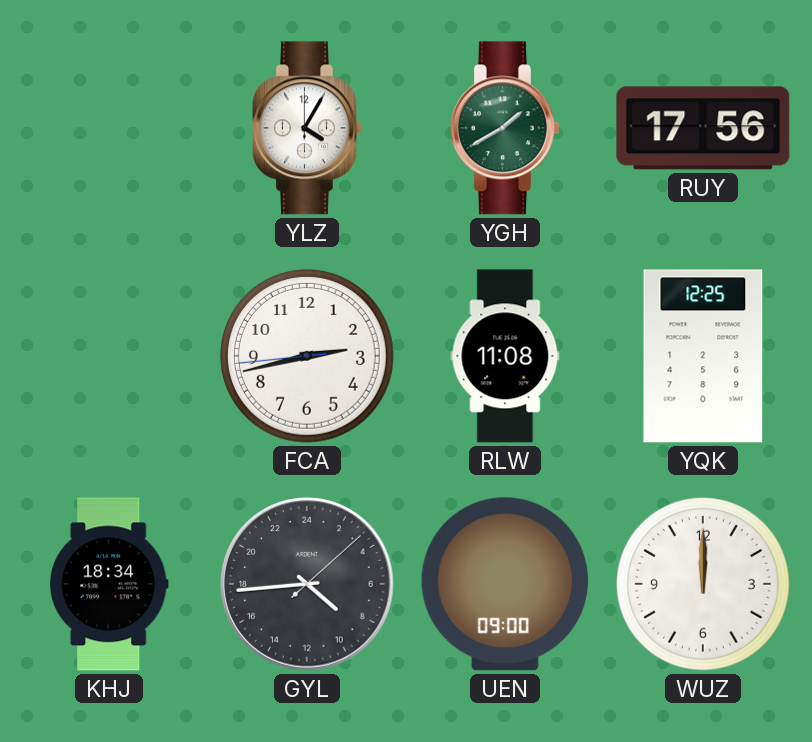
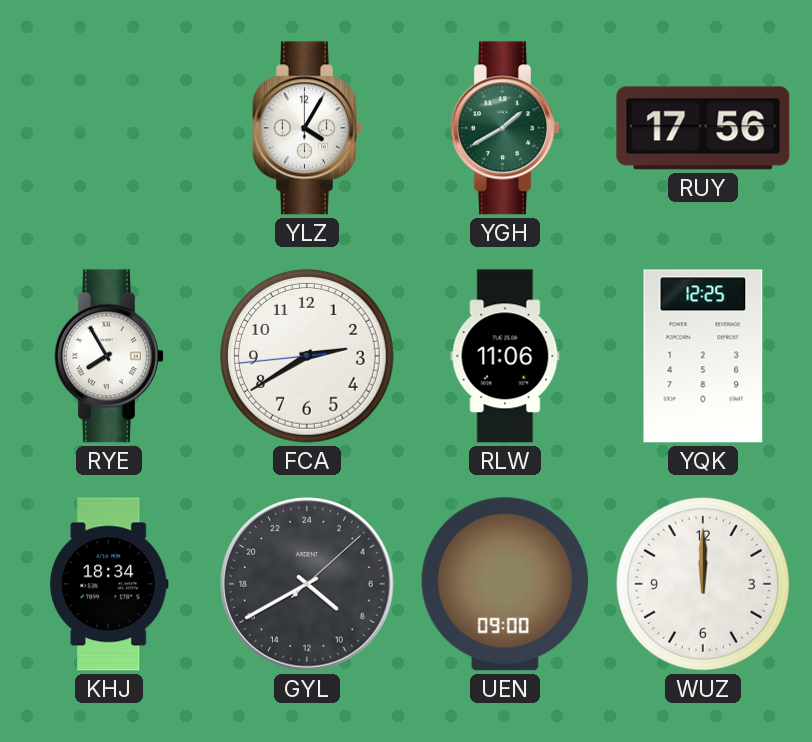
RYE: none -> 7:55
FCA: 2:42 -> 2:39
RLW: 11:08 -> 11:06
GYL: 8:44 -> 8:40
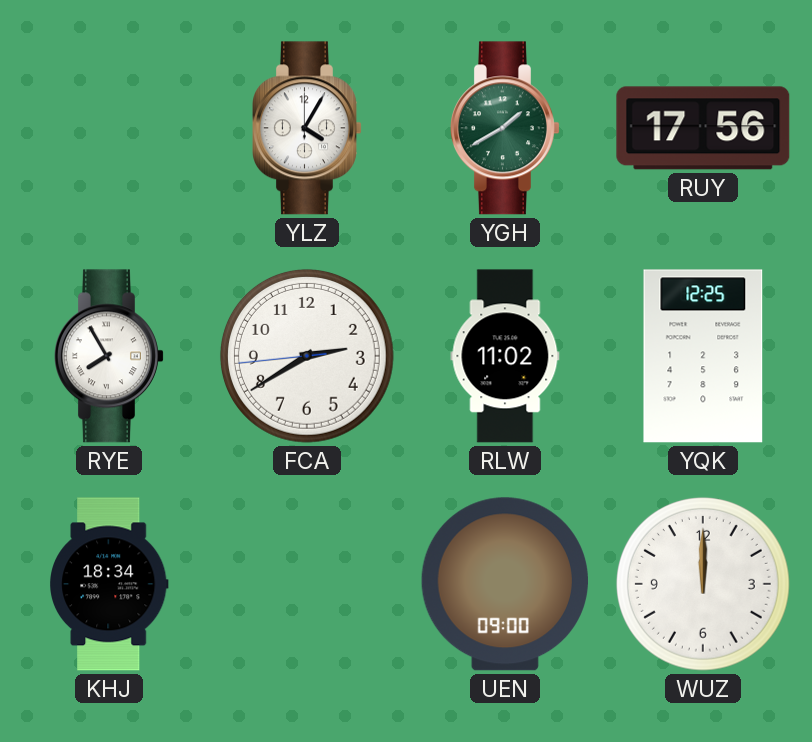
RLW: 11:06 -> 11:02
GYL: 8:40 -> none
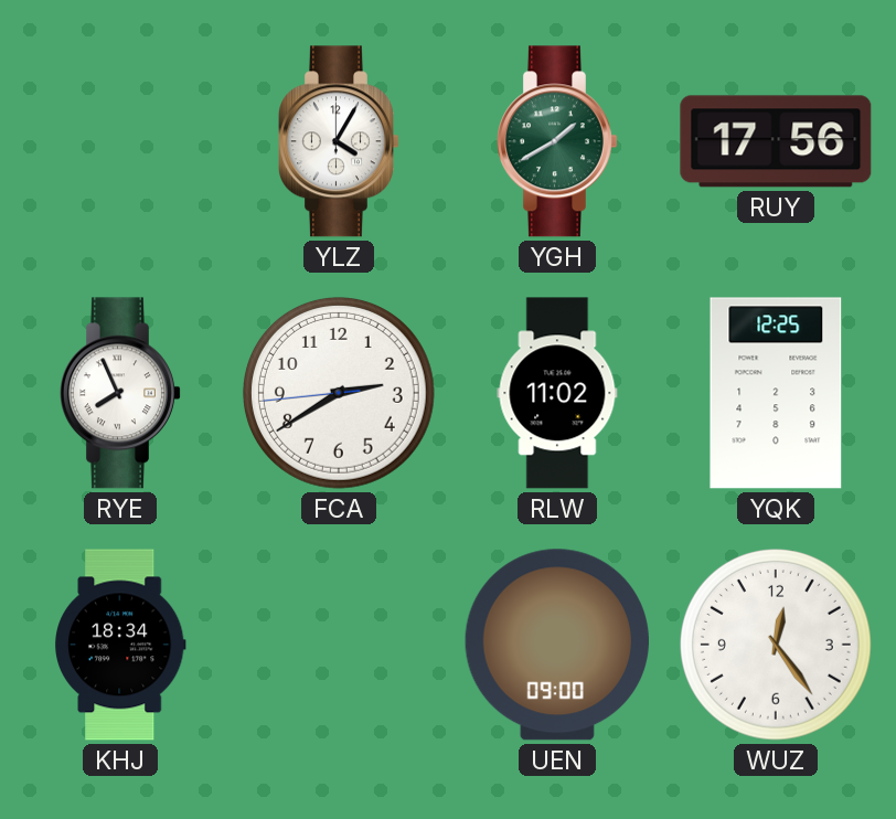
RYE: 7:55 -> 7:56
WUZ: 12:00 -> 12:24
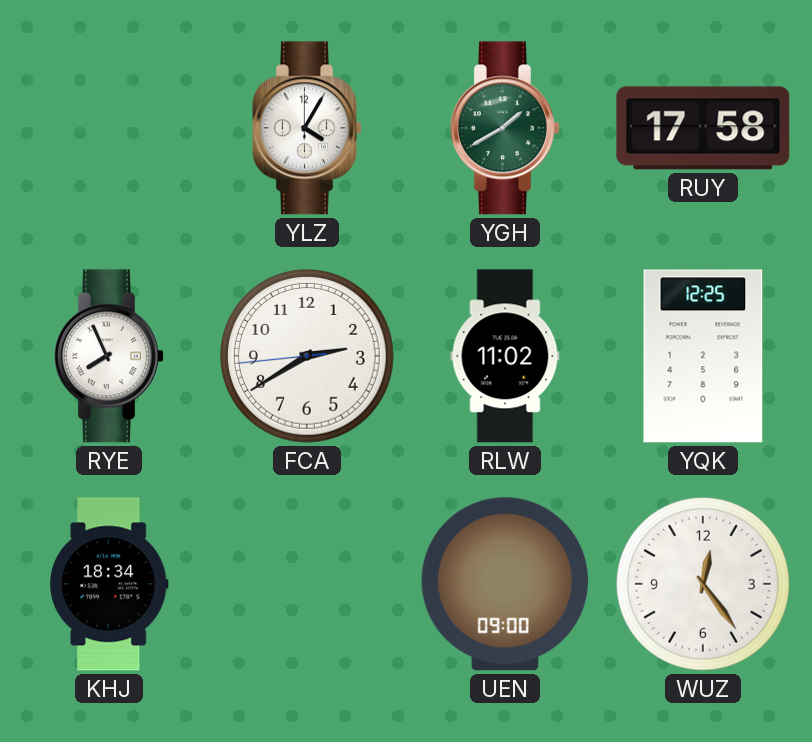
RUY: 17:56 -> 17:58
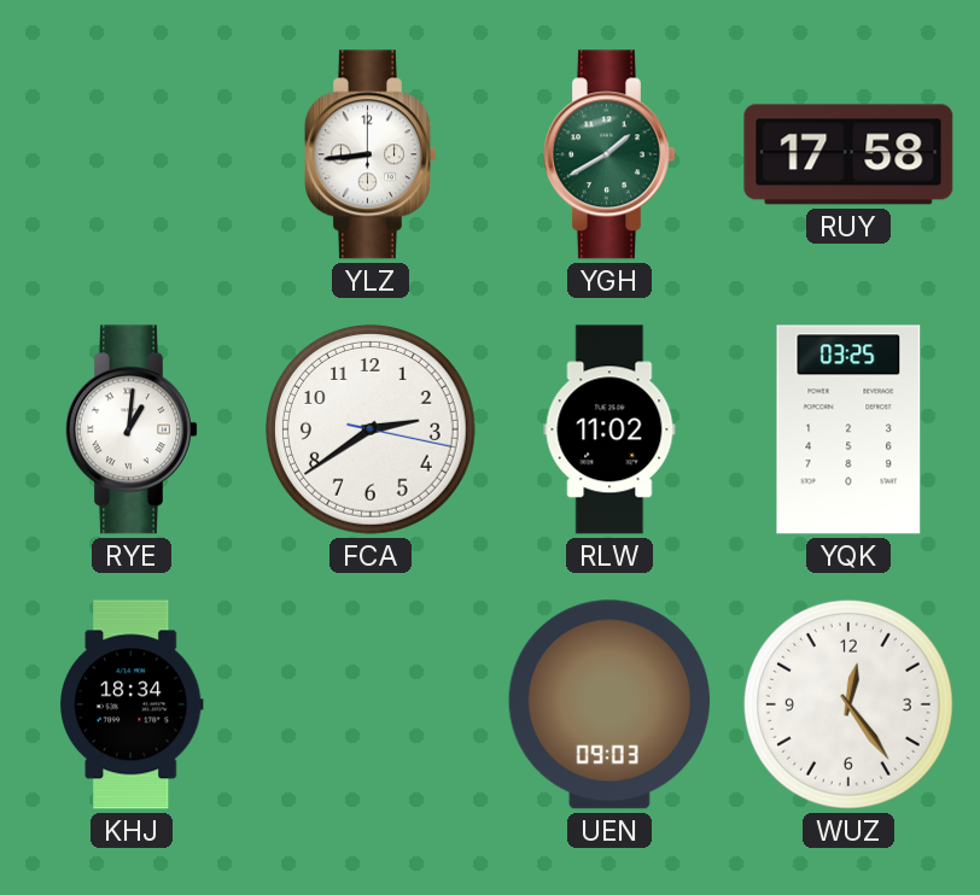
YLZ: 4:05 -> 8:44
RYE: 7:56 -> 1:01
FCA: 2:39:44 -> 2:39:17
YQK: 12:25 -> 03:25
UEN: 09:00 -> 09:03
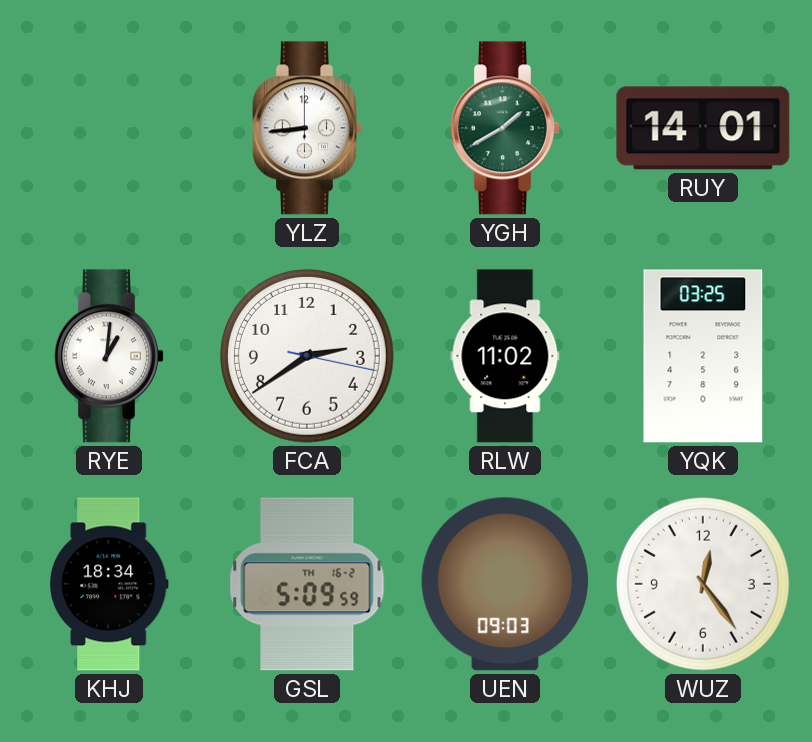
RUY: 17:58 -> 14:01
GSL: none -> 5:09
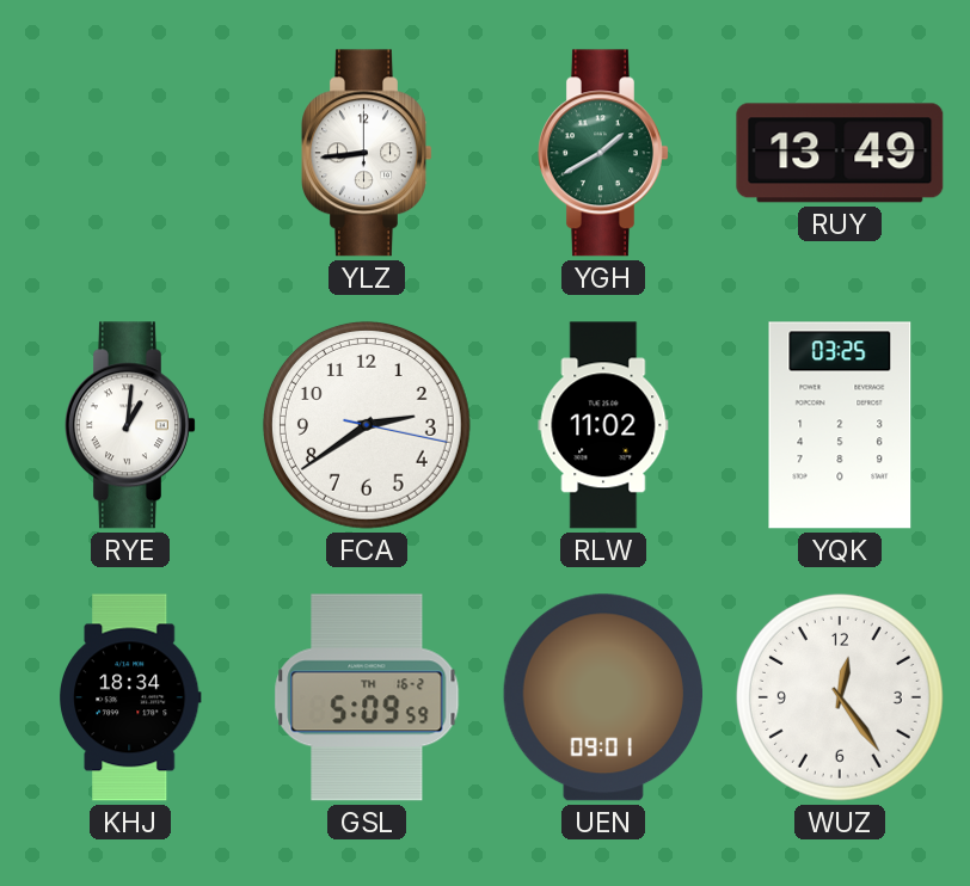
RUY: 14:01 -> 13:49
UEN: 09:03 -> 09:01
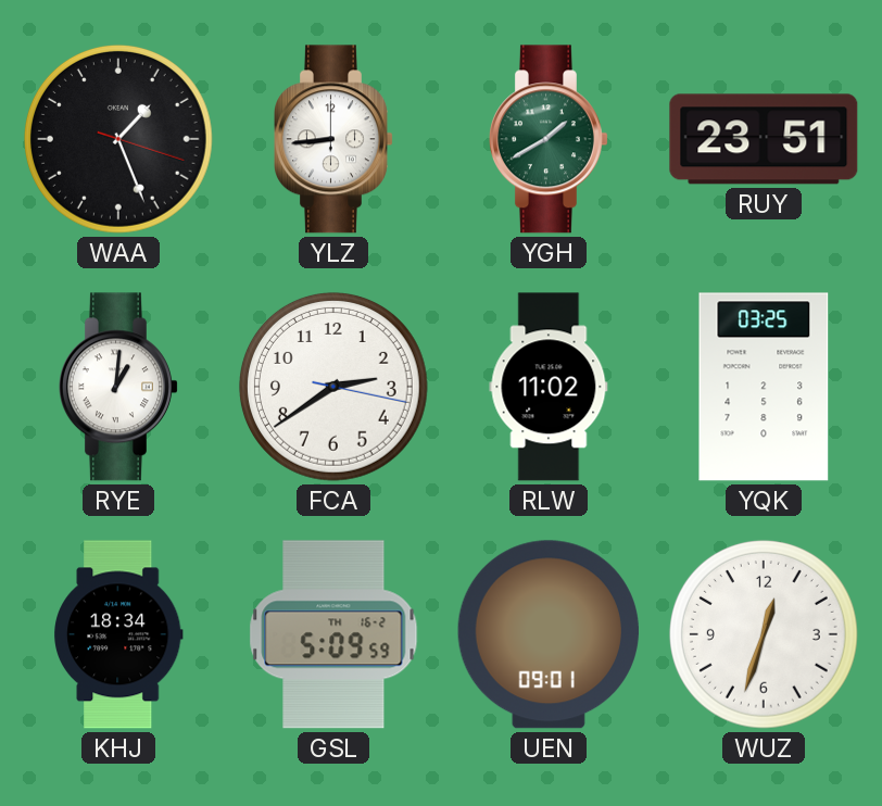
WAA: none -> 1:26
RUY: 13:49 -> 23:51
WUZ: 12:24 -> 12:33
